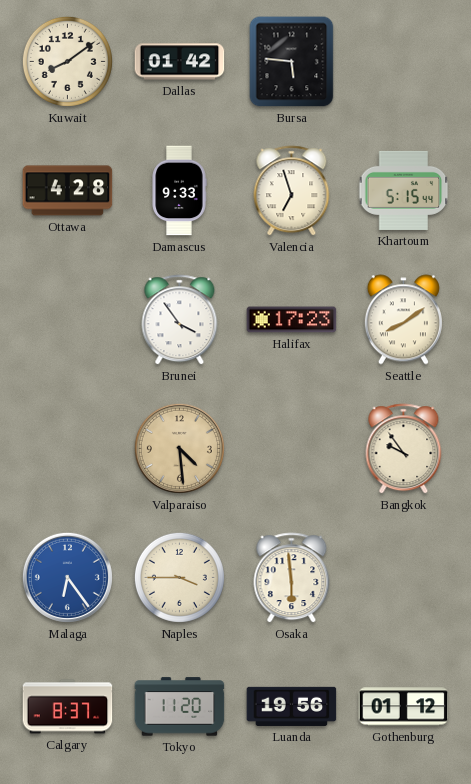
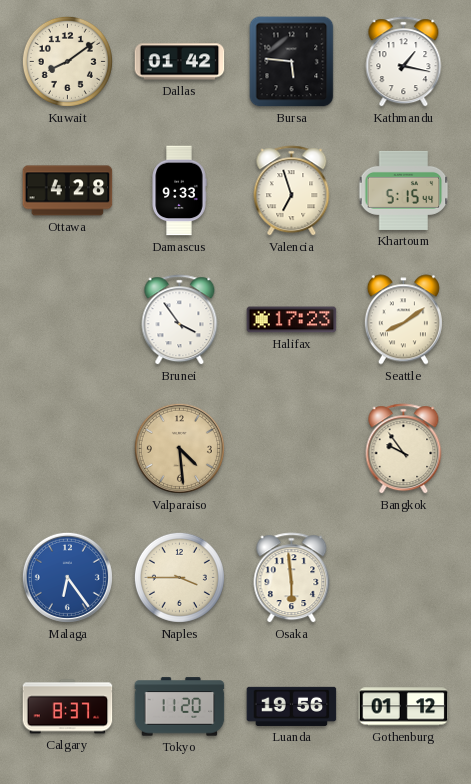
Kathmandu: none -> 1:17
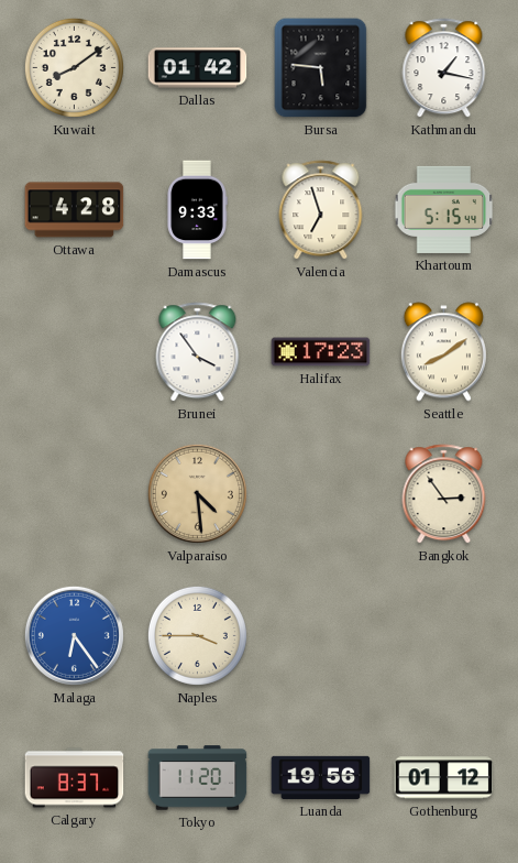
Bangkok: 9:54 -> 2:54
Osaka: 5:59 -> none
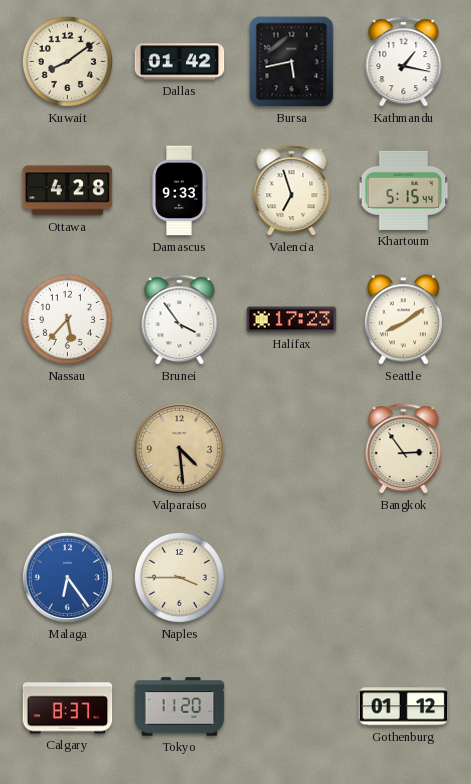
Bursa: 5:46 -> 5:43
Nassau: none -> 5:37
Luanda: 19:56 -> none
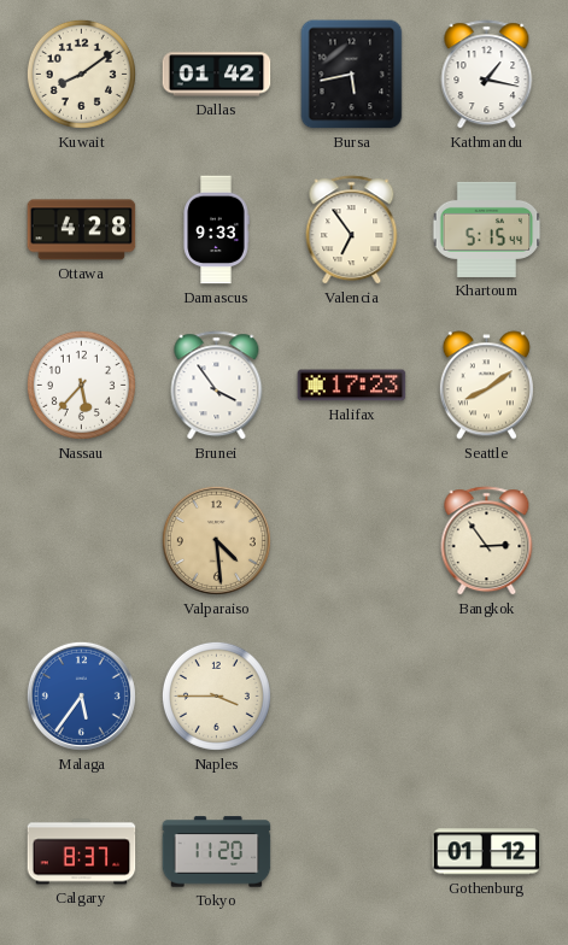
Valencia: 6:57 -> 6:54
Malaga: 6:24 -> 5:36
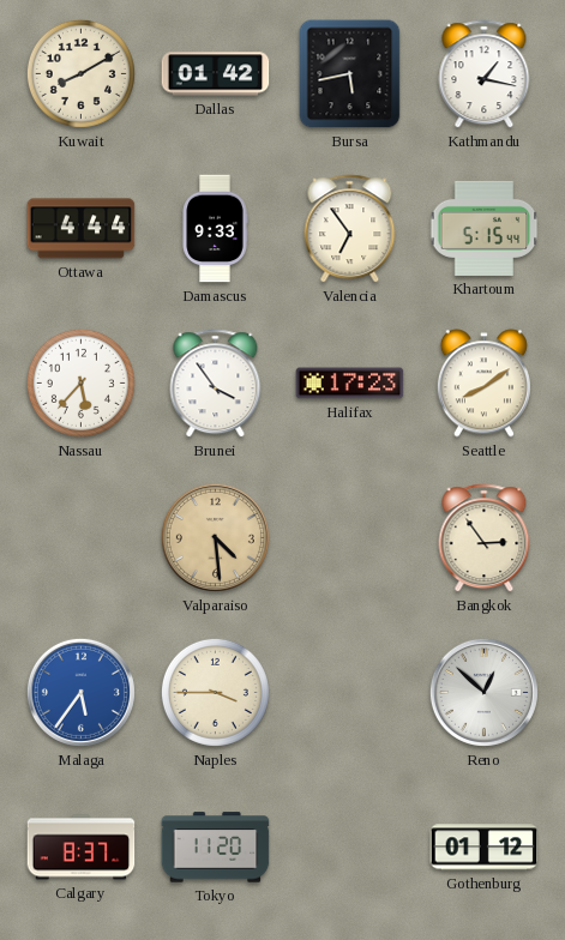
Kuwait: 8:09 -> 8:10
Ottawa: 4:28 -> 4:44
Reno: none -> 12:52
